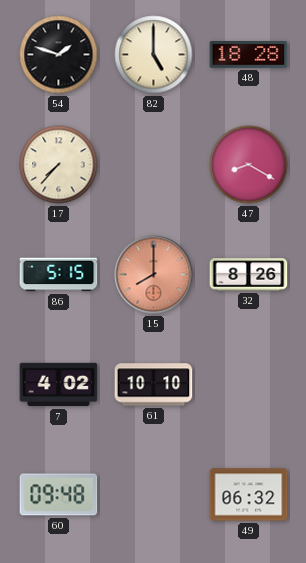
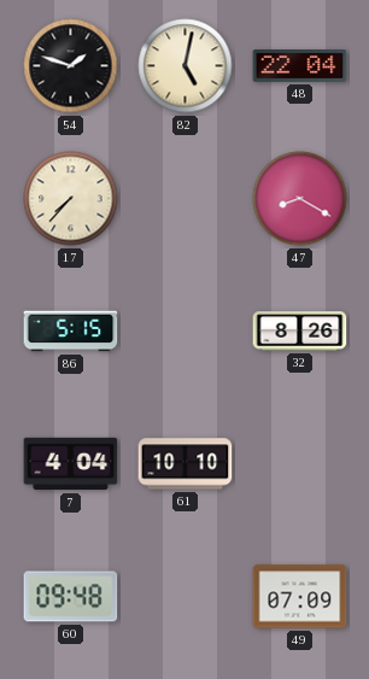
82: 5:00 -> 5:02
48: 18:28 -> 22:04
15: 8:00 -> none
7: 4:02 -> 4:04
49: 06:32 -> 07:09
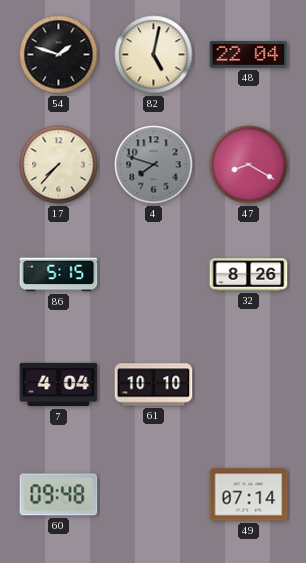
4: none -> 7:48
49: 07:09 -> 07:14
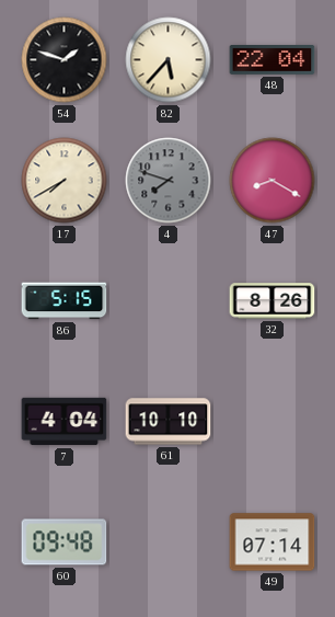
82: 5:02 -> 5:37
17: 7:37 -> 7:40
